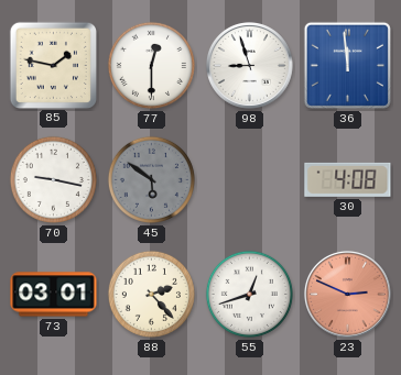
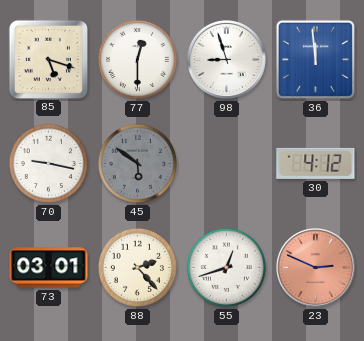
85: 1:47 -> 5:18
30: 4:08 -> 4:12
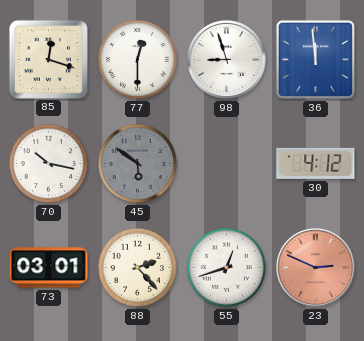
85: 5:18 -> 12:18
70: 9:17 -> 10:17
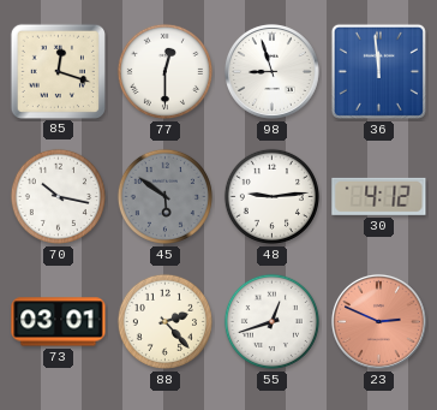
48: none -> 9:14
